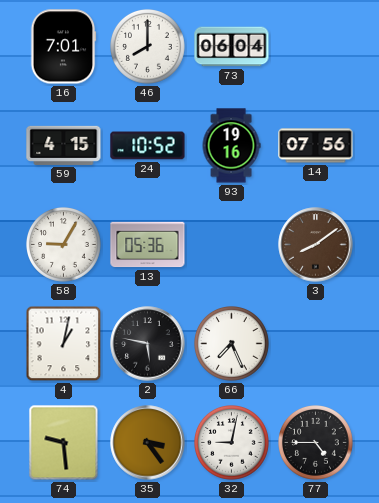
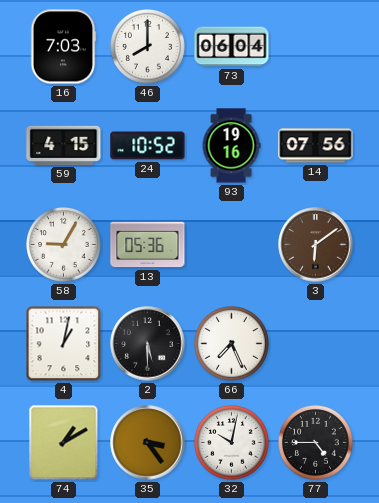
16: 7:01 -> 7:03
3: 8:09 -> 6:09
2: 5:47 -> 5:30
74: 9:29 -> 1:10
32: 9:02 -> 10:02
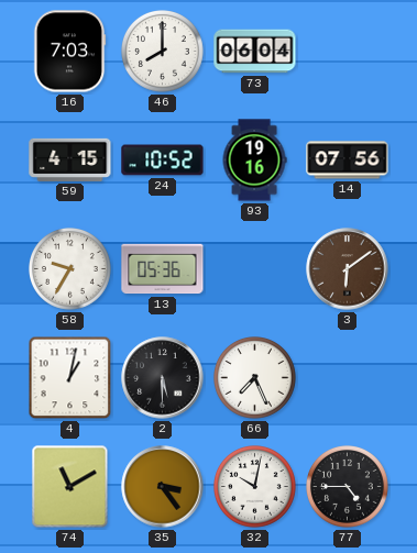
58: 9:05 -> 9:35
74: 1:10 -> 11:10
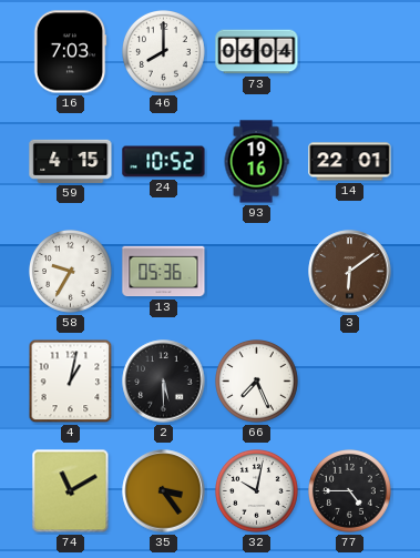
14: 07:56 -> 22:01
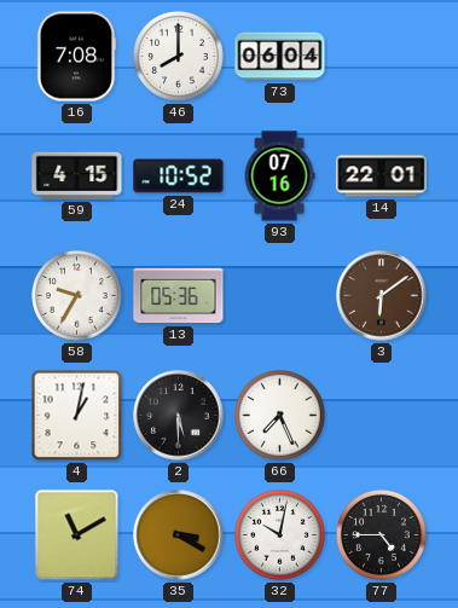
16: 7:03 -> 7:08
93: 19:16 -> 07:16
35: 3:24 -> 3:20
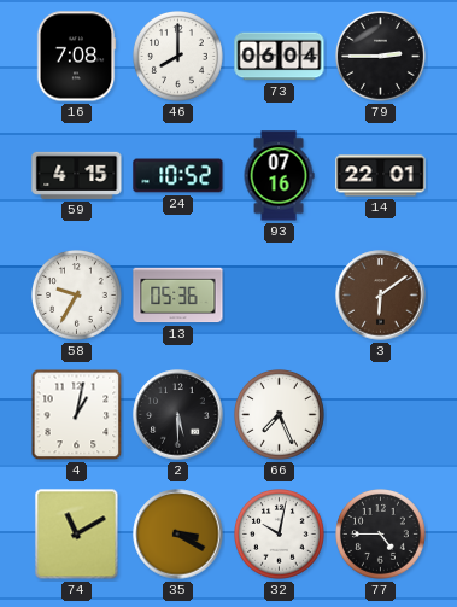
79: none -> 2:45
